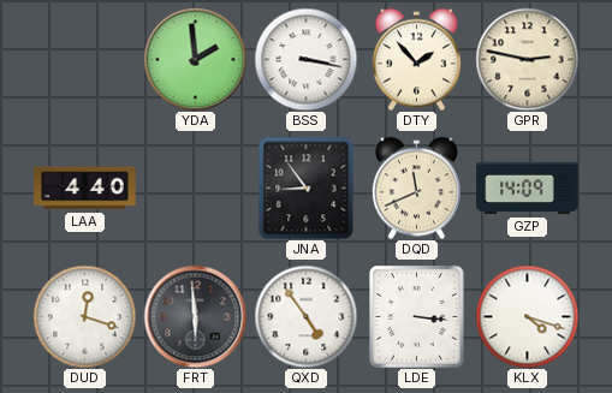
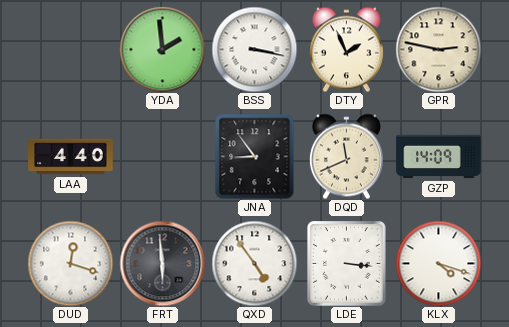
DTY: 1:53 -> 1:56
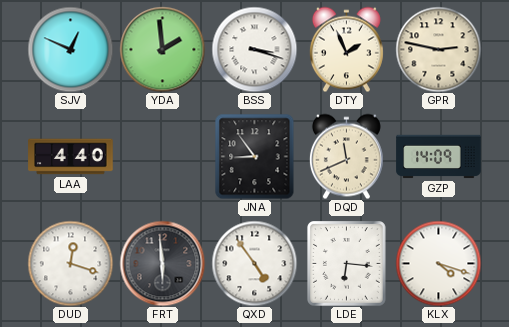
SJV: none -> 12:49
BSS: 3:17 -> 3:18
LDE: 3:16 -> 6:16
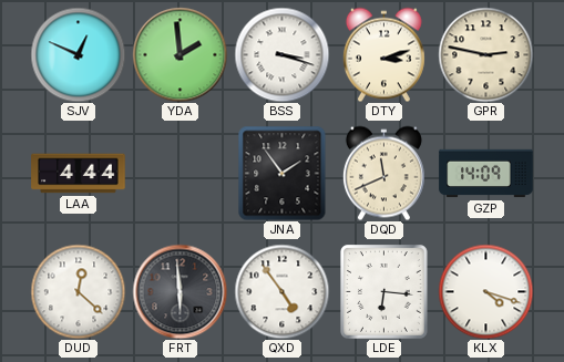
DTY: 1:56 -> 3:12
LAA: 4:40 -> 4:44
JNA: 8:54 -> 1:54
DUD: 12:18 -> 12:22
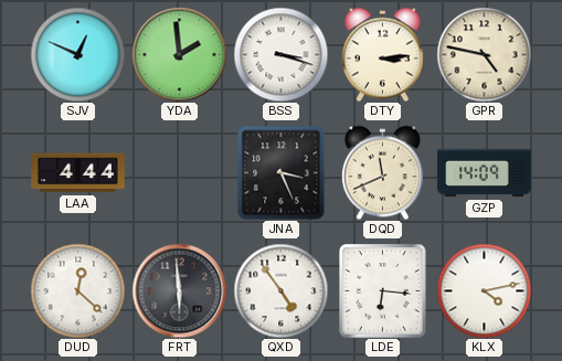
DTY: 3:12 -> 3:14
GPR: 2:47 -> 4:47
JNA: 1:54 -> 3:26
KLX: 4:18 -> 4:13
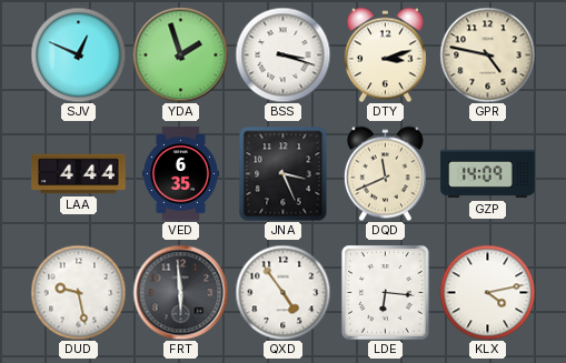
YDA: 1:59 -> 1:57
DTY: 3:14 -> 3:12
VED: none -> 6:35
DUD: 12:22 -> 9:28
